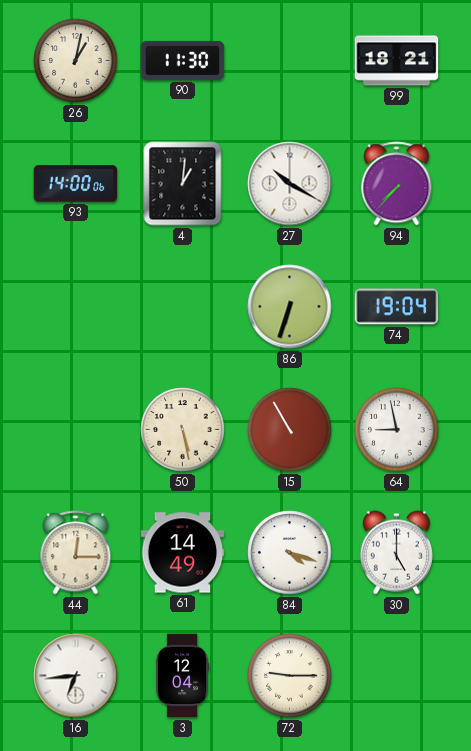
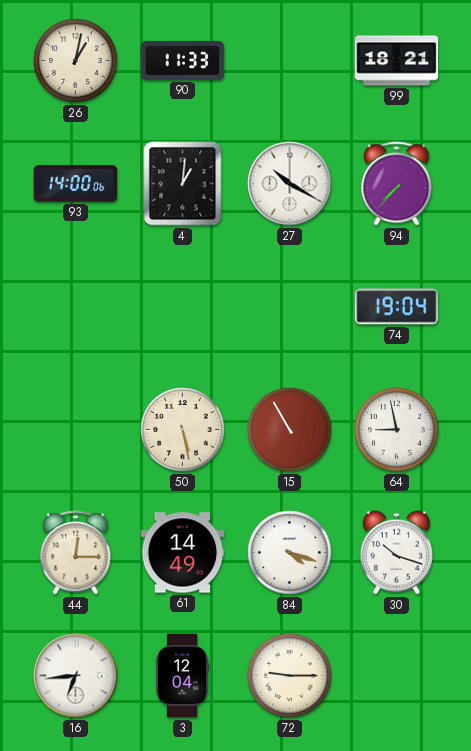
90: 11:30 -> 11:33
86: 6:33 -> none
30: 5:00 -> 10:18
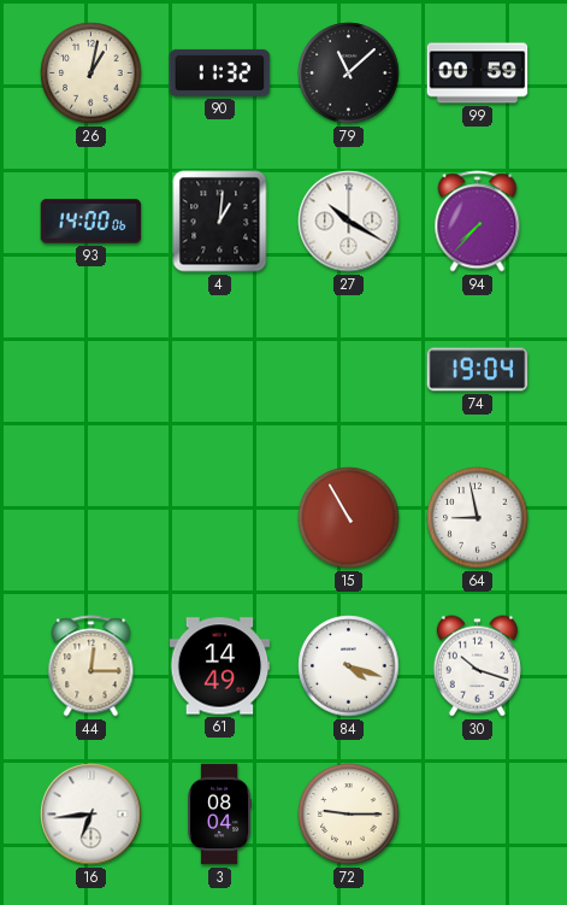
90: 11:33 -> 11:32
79: none -> 11:08
99: 18:21 -> 00:59
50: 5:28 -> none
3: 12:04 -> 08:04
